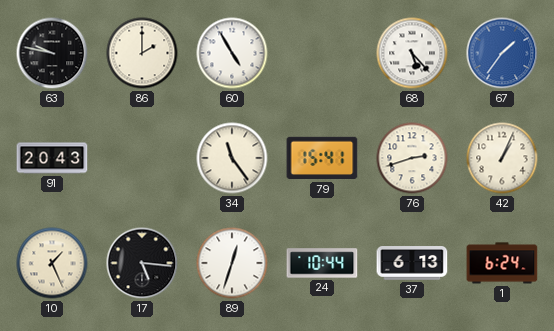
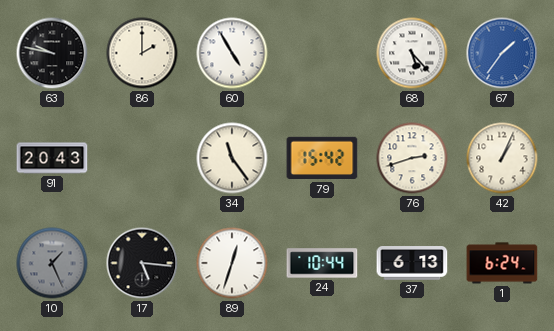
79: 15:41 -> 15:42
10 dial: cream -> grey
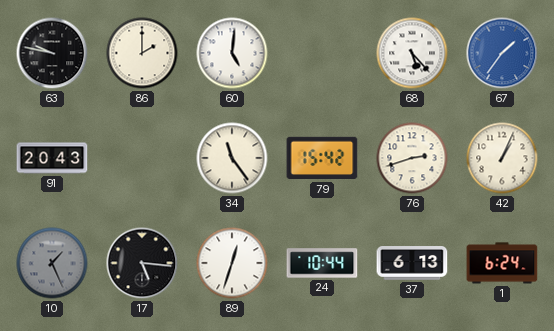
60: 4:55 -> 5:01
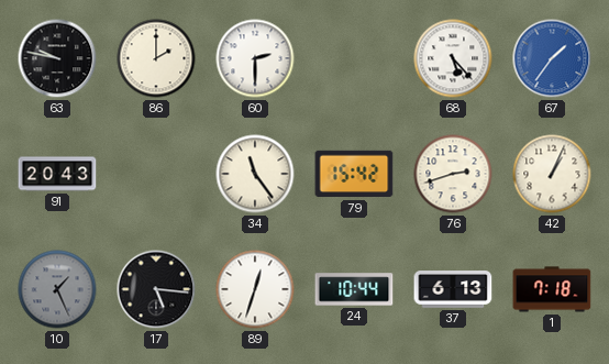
60: 5:01 -> 2:30
1: 6:24 -> 7:18
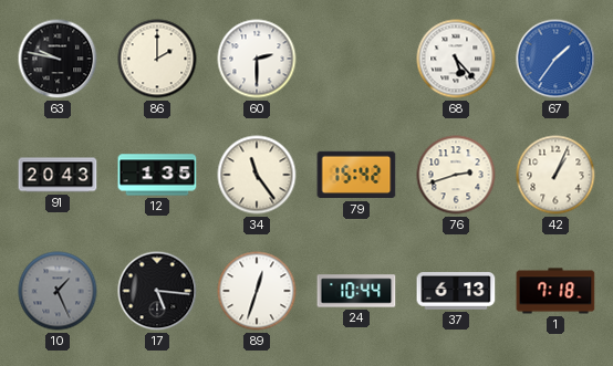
12: none -> 1:35
